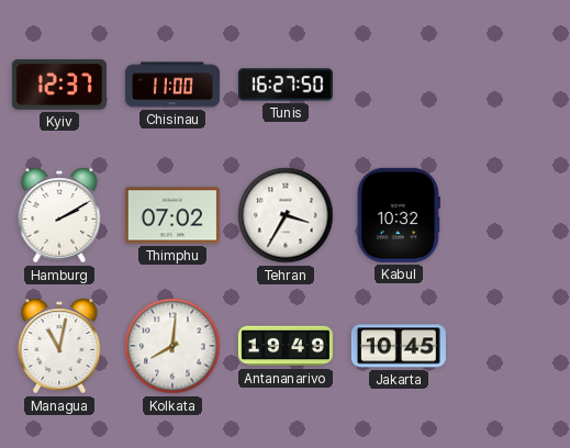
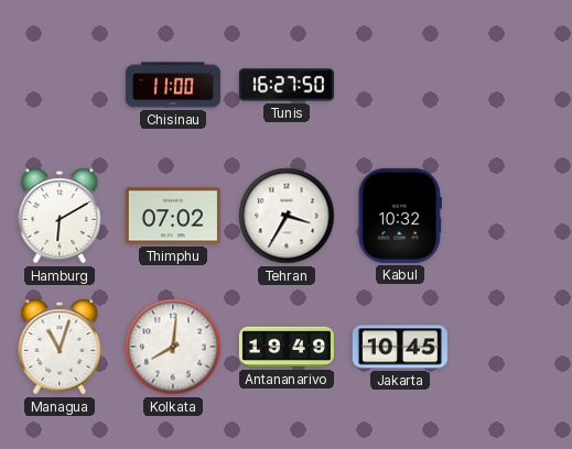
Kyiv: 12:37 -> none
Hamburg: 2:10 -> 6:10
Managua: 11:02 -> 11:03
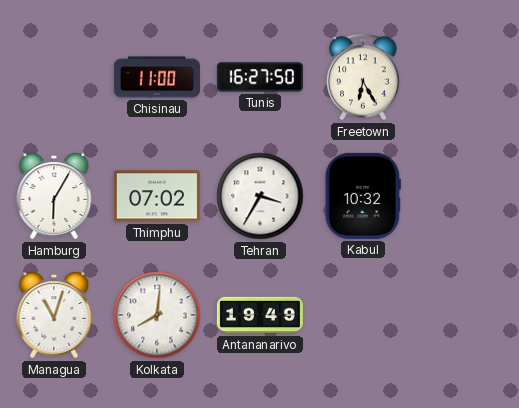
Freetown: none -> 6:25
Hamburg: 6:10 -> 6:05
Jakarta: 10:45 -> none
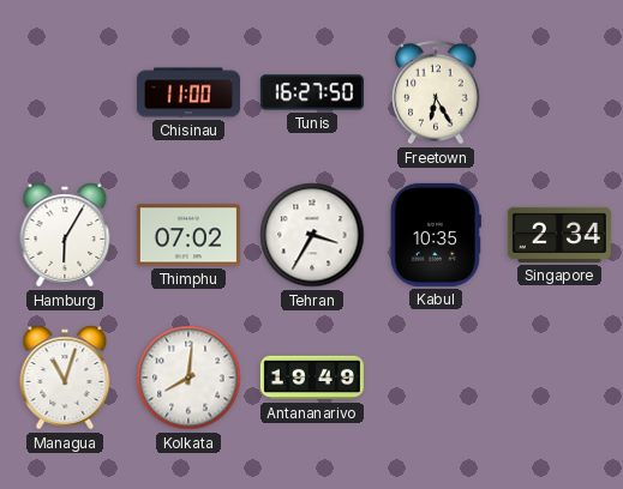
Kabul: 10:32 -> 10:35
Singapore: none -> 2:34
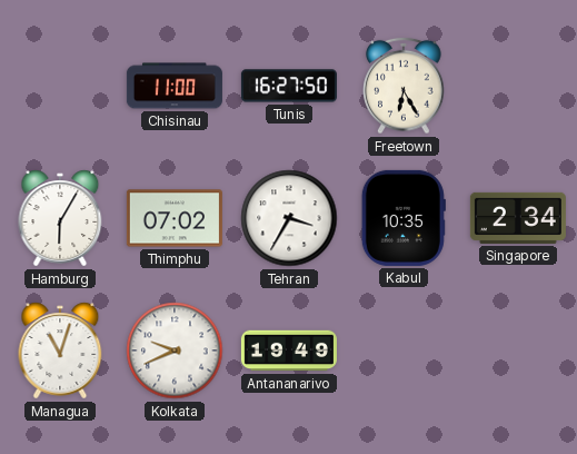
Kolkata: 8:01 -> 9:41
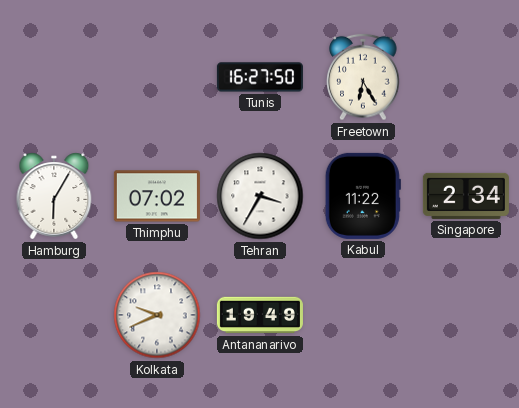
Chisinau: 11:00 -> none
Kabul: 10:35 -> 11:22
Managua: 11:03 -> none
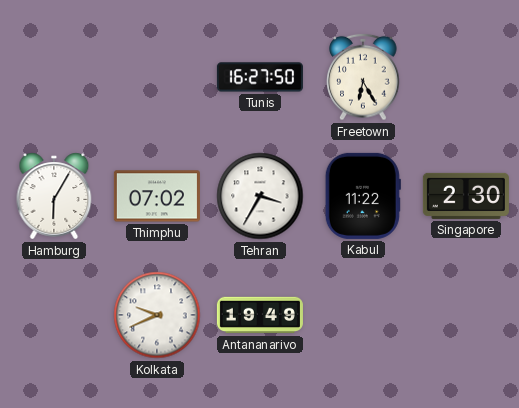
Singapore: 2:34 -> 2:30
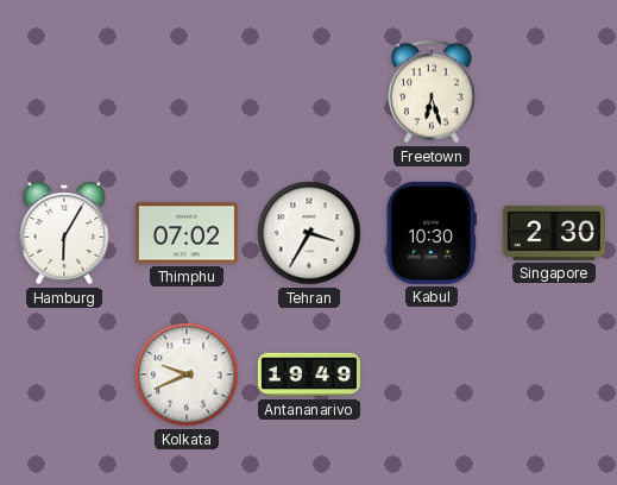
Tunis: 16:27 -> none
Freetown: 6:25 -> 6:27
Kabul: 11:22 -> 10:30
